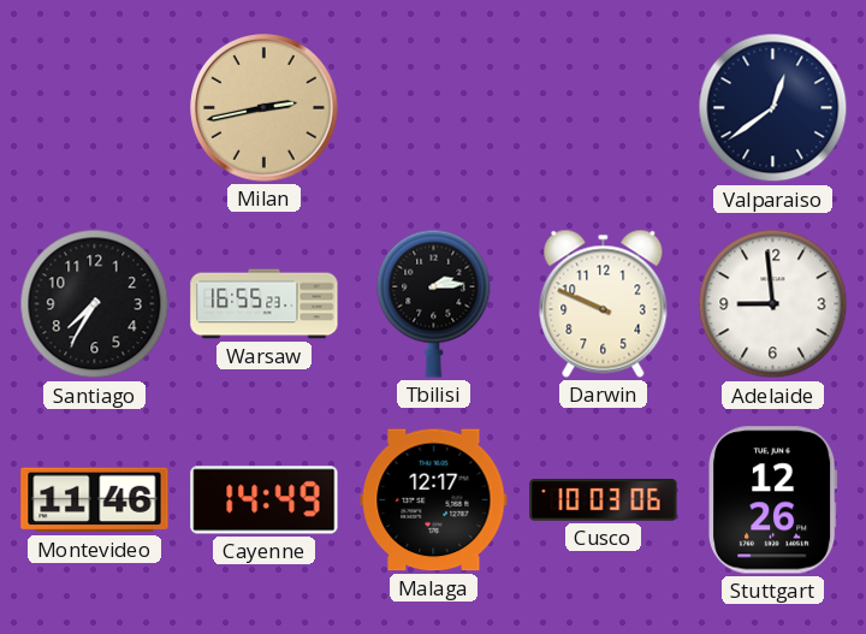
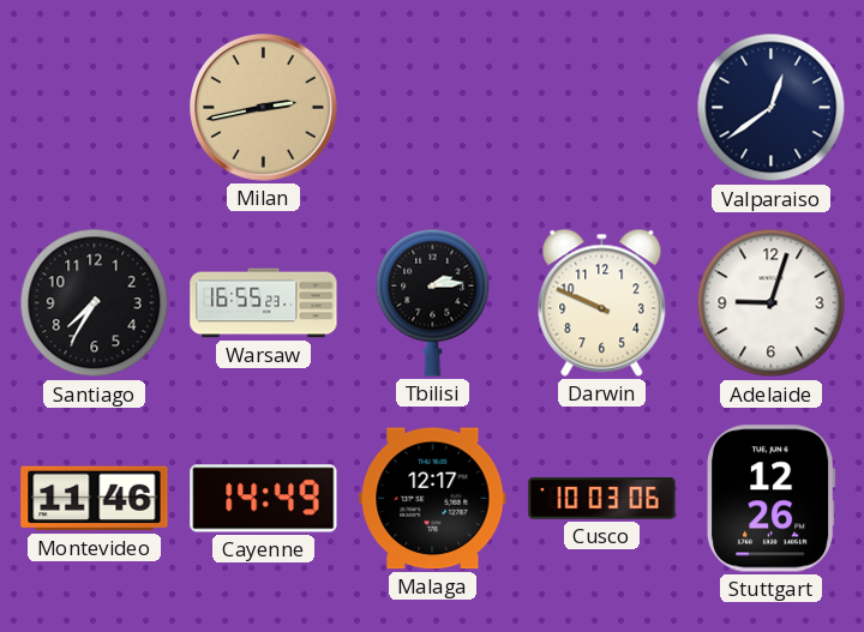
Adelaide: 8:59 -> 9:03
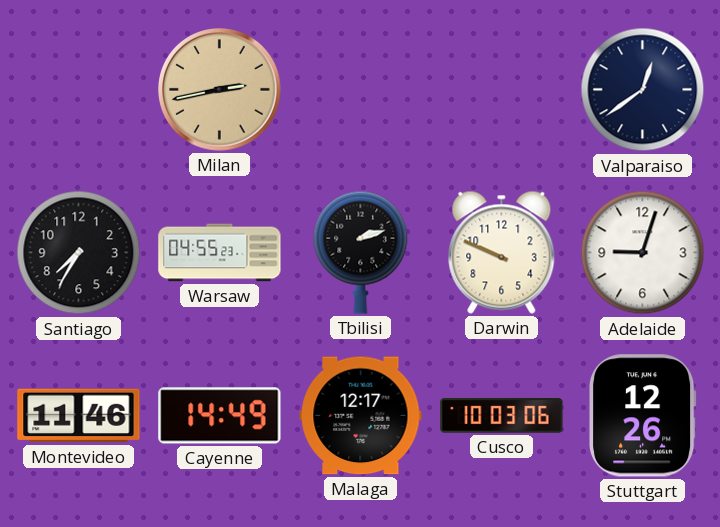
Warsaw: 16:55 -> 04:55
Tbilisi: 2:14 -> 2:12
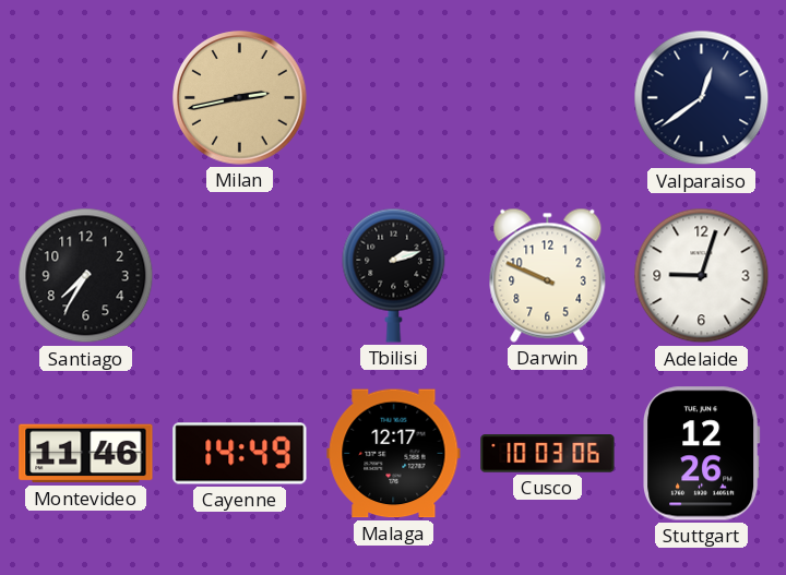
Warsaw: 04:55 -> none
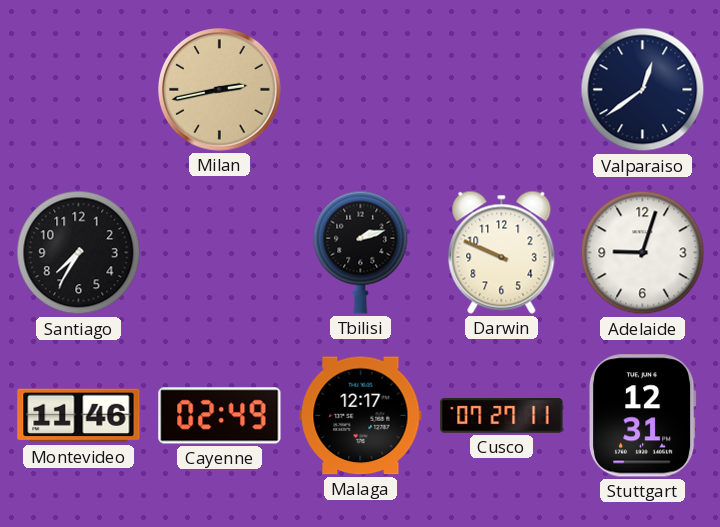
Cayenne: 14:49 -> 02:49
Cusco: 10:03 -> 07:27
Stuttgart: 12:26 -> 12:31
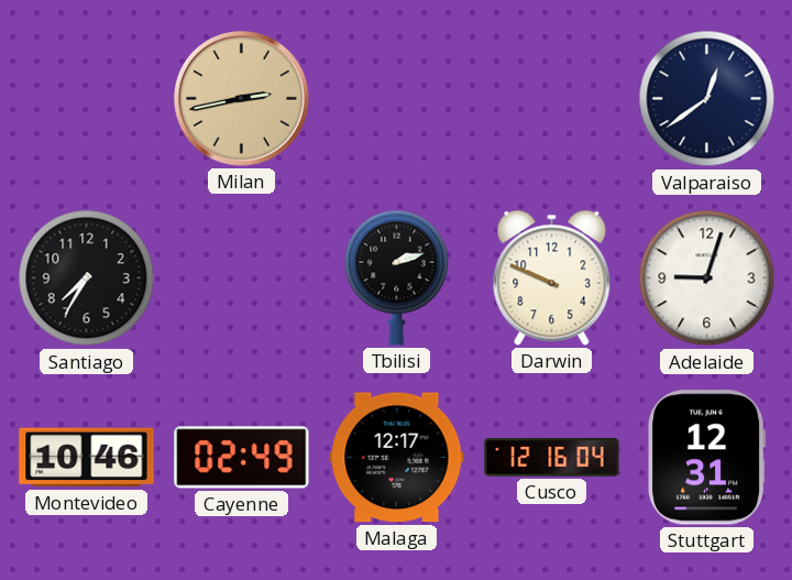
Montevideo: 11:46 -> 10:46
Cusco: 07:27 -> 12:16
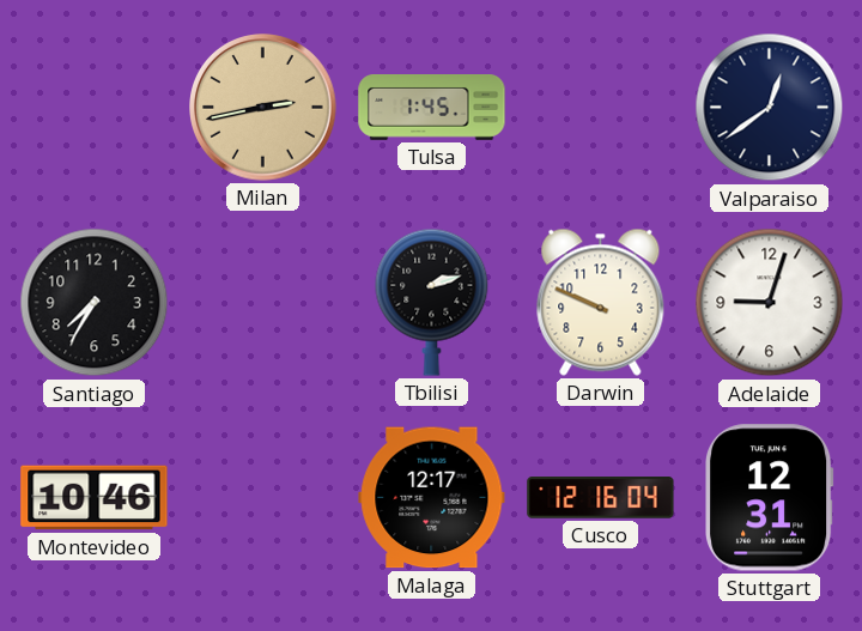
Tulsa: none -> 1:45
Cayenne: 02:49 -> none
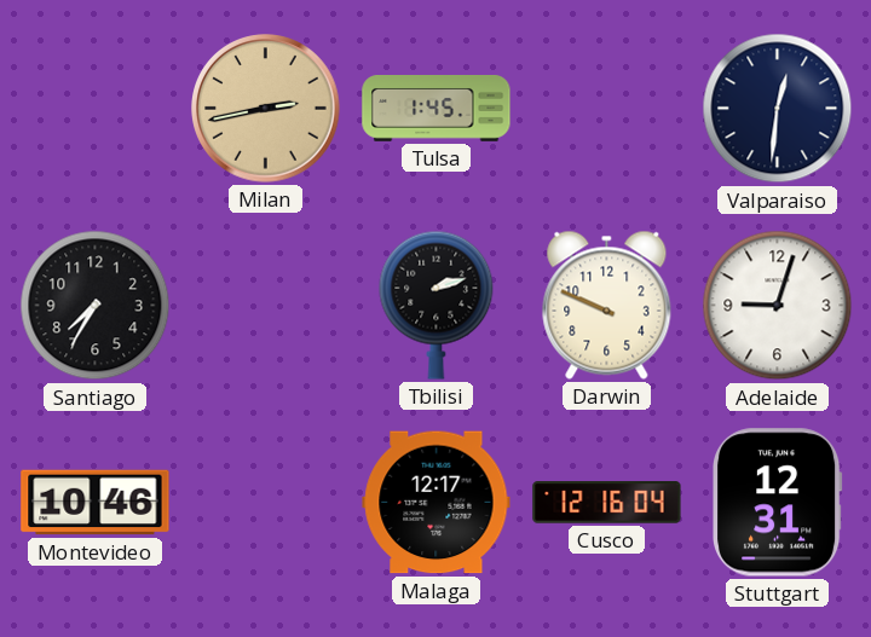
Valparaiso: 12:39 -> 12:31
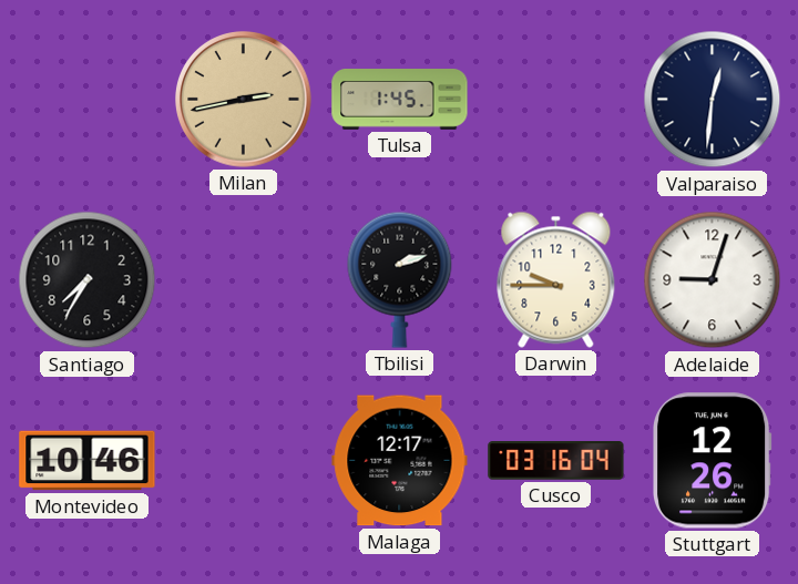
Darwin: 9:49 -> 9:45
Cusco: 12:16 -> 03:16
Stuttgart: 12:31 -> 12:26
